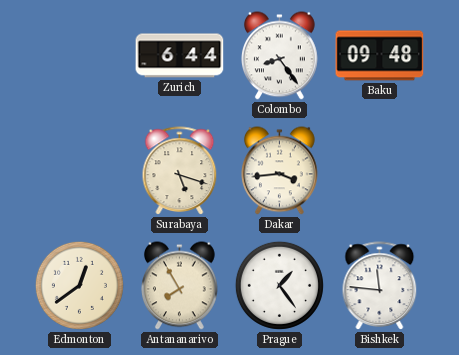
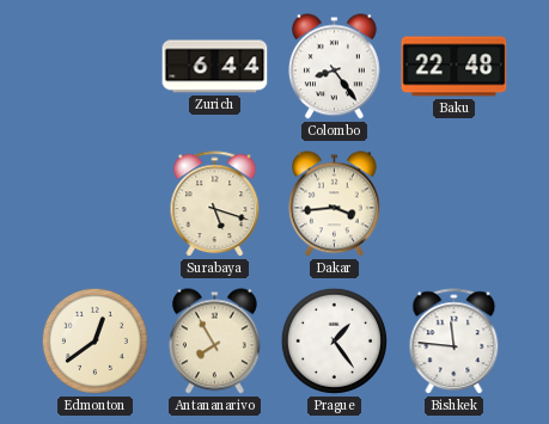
Baku: 09:48 -> 22:48
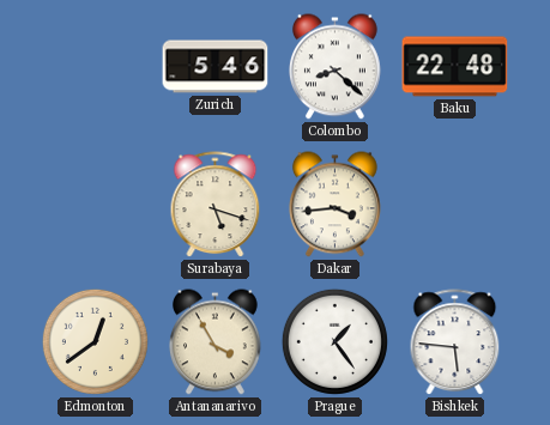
Zurich: 6:44 -> 5:46
Colombo: 8:24 -> 8:22
Antananarivo: 7:55 -> 3:55
Bishkek: 11:46 -> 5:46
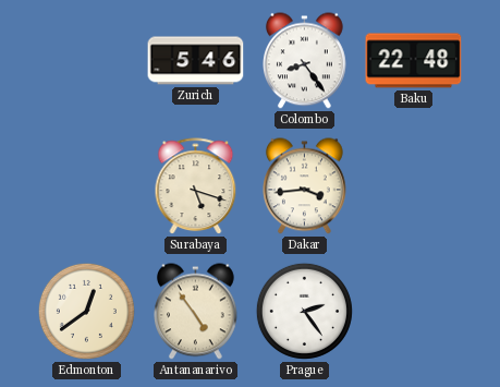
Colombo: 8:22 -> 8:24
Antananarivo: 3:55 -> 4:54
Prague: 1:24 -> 2:24
Bishkek: 5:46 -> none
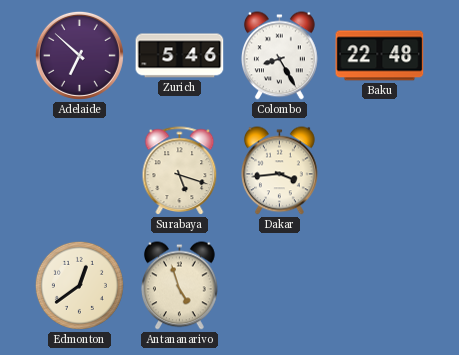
Adelaide: none -> 6:52
Colombo: 8:24 -> 8:25
Antananarivo: 4:54 -> 4:57
Prague: 2:24 -> none
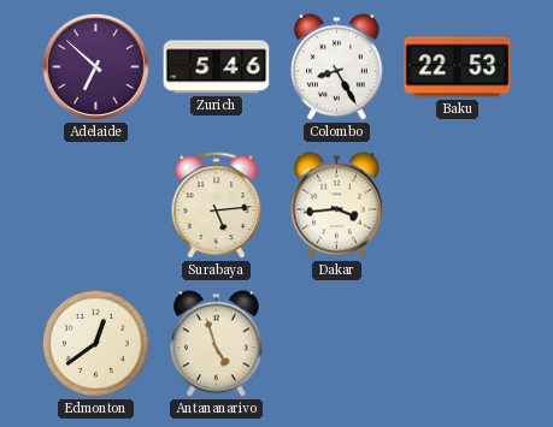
Baku: 22:48 -> 22:53
Surabaya: 5:18 -> 5:14
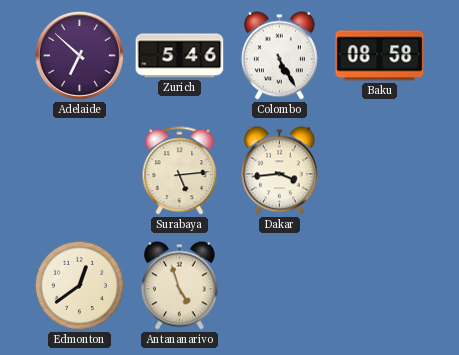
Colombo: 8:25 -> 5:25
Baku: 22:53 -> 08:58
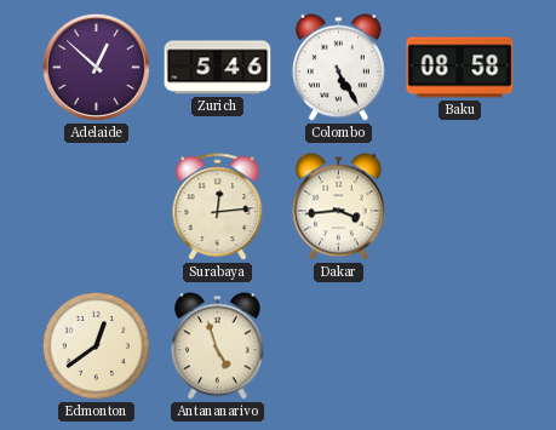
Adelaide: 6:52 -> 12:52
Surabaya: 5:14 -> 12:14
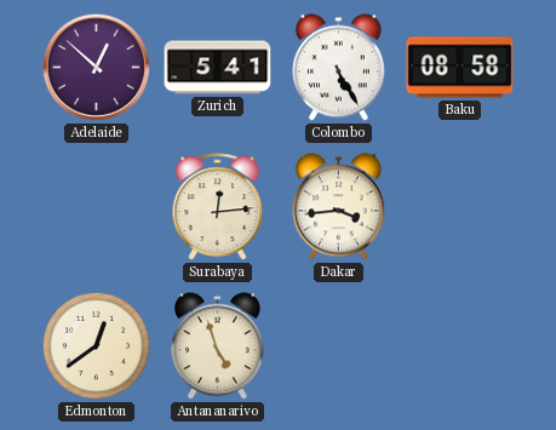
Zurich: 5:46 -> 5:41
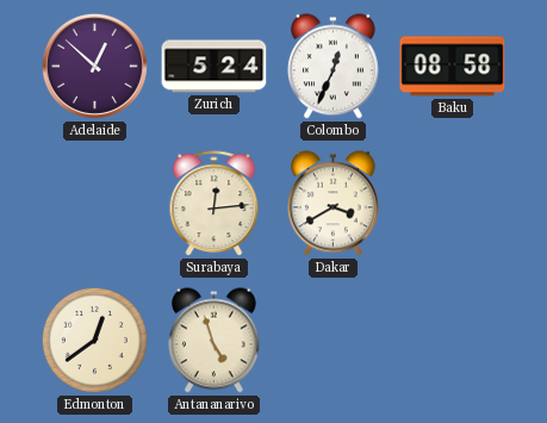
Zurich: 5:41 -> 5:24
Colombo: 5:25 -> 12:34
Dakar: 3:44 -> 3:40
